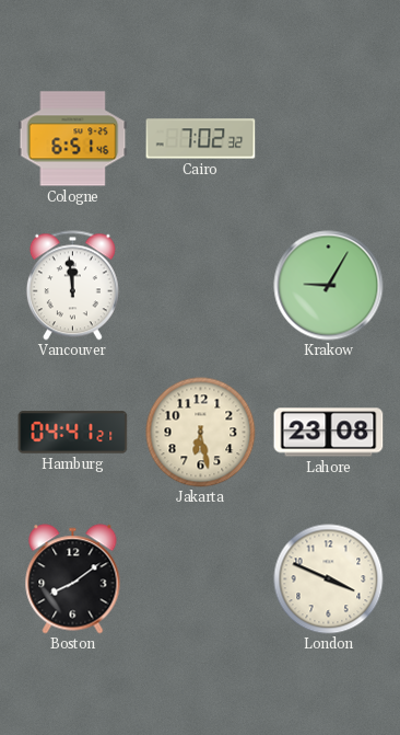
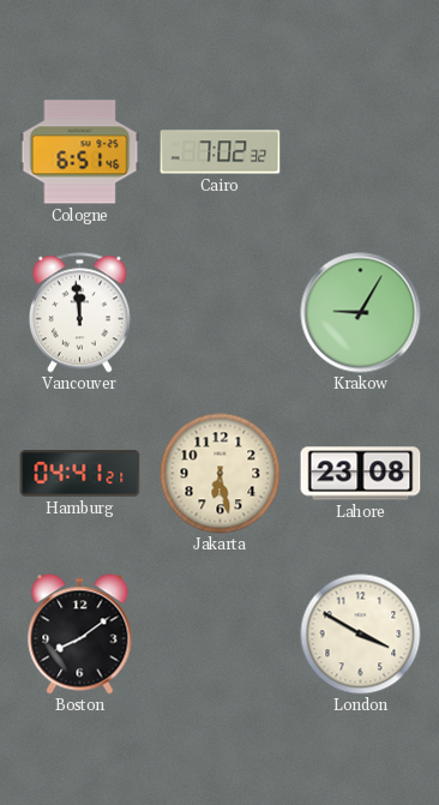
London: 3:49 -> 3:50
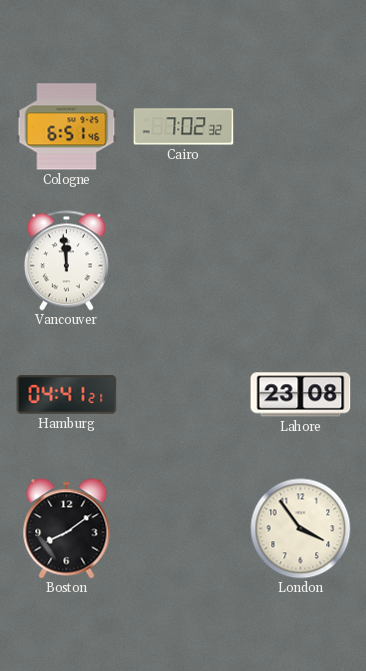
Krakow: 9:05 -> none
Jakarta: 6:28 -> none
London: 3:50 -> 3:54
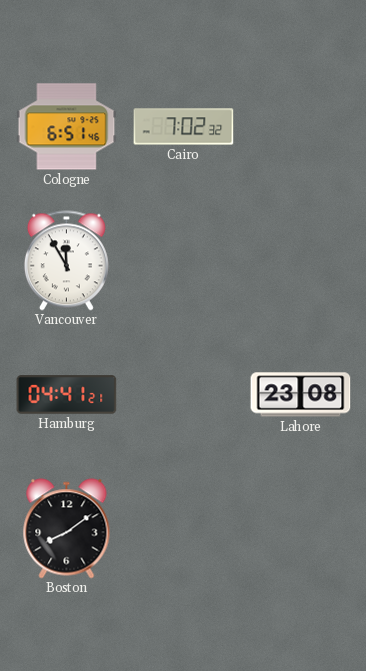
Vancouver: 11:59 -> 11:55
London: 3:54 -> none
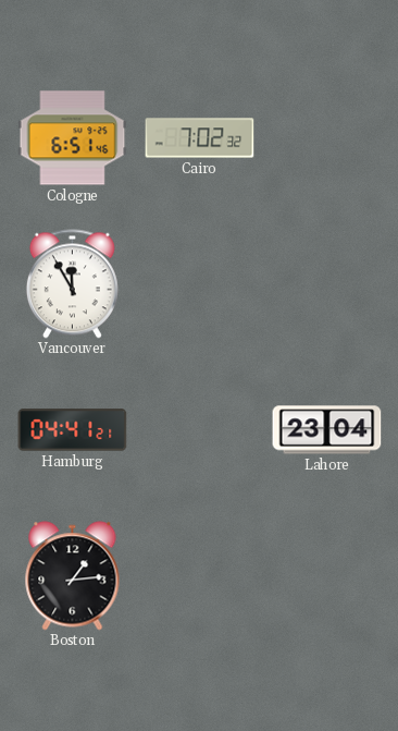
Lahore: 23:08 -> 23:04
Boston: 8:09 -> 1:14
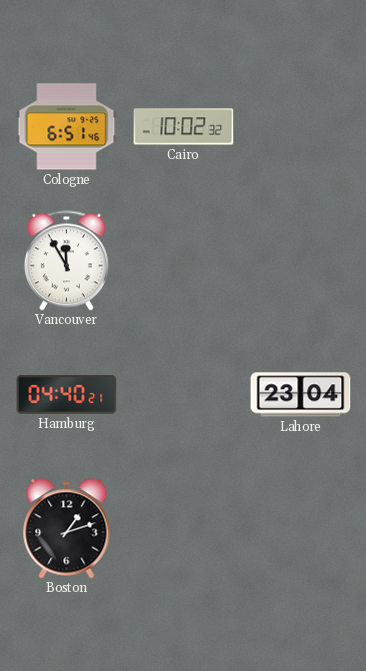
Cairo: 7:02 -> 10:02
Hamburg: 04:41 -> 04:40
Boston: 1:14 -> 1:12
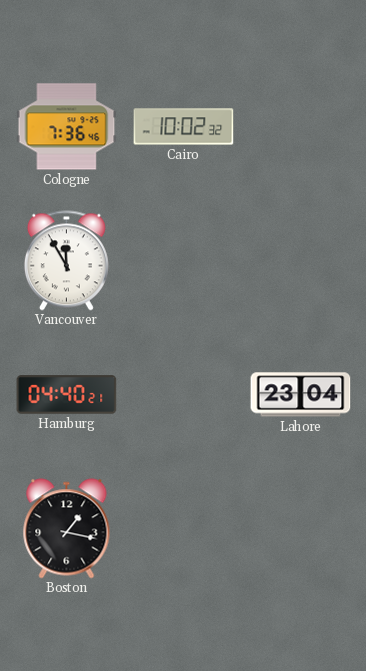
Cologne: 6:51 -> 7:36
Boston: 1:12 -> 1:17
